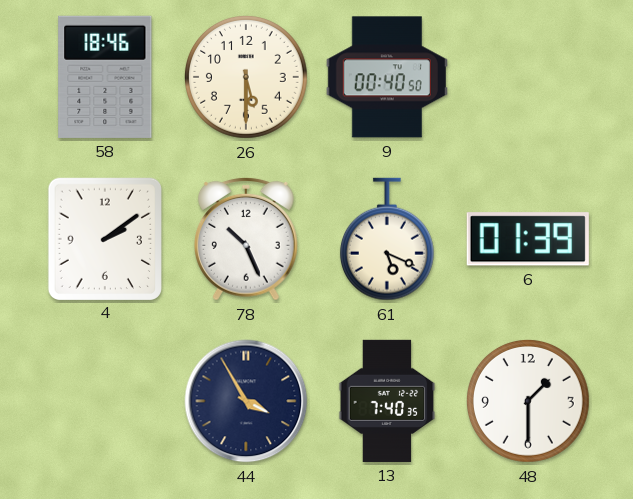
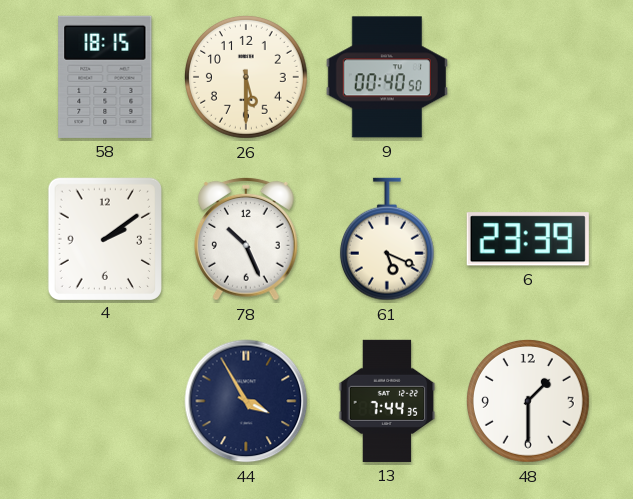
58: 18:46 -> 18:15
6: 01:39 -> 23:39
13: 7:40 -> 7:44
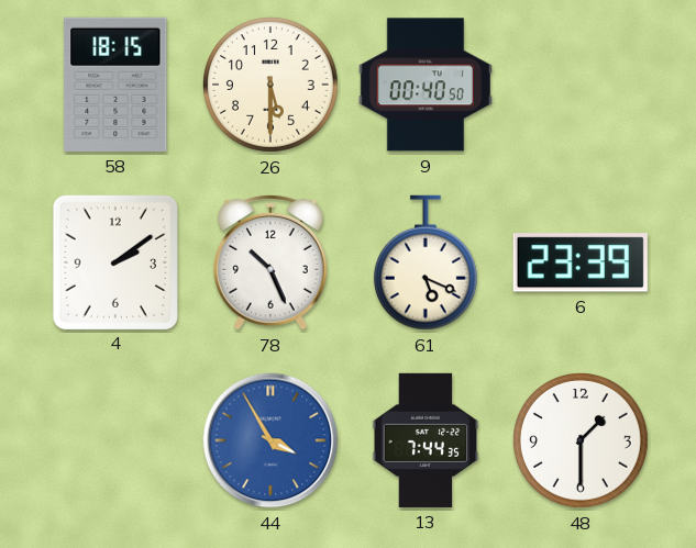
44 dial: navy -> blue
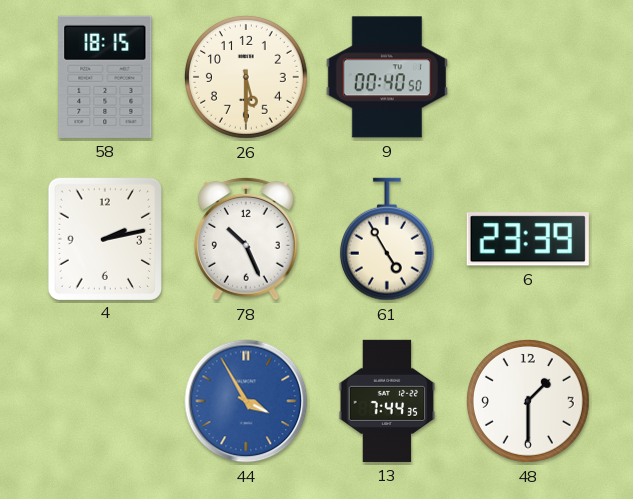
4: 2:09 -> 2:13
61: 5:19 -> 4:55
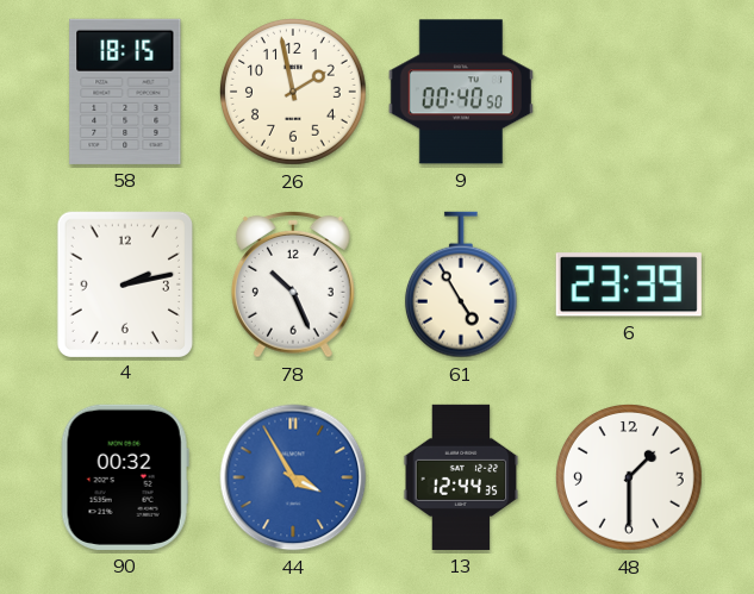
26: 5:30 -> 1:58
90: none -> 00:32
13: 7:44 -> 12:44
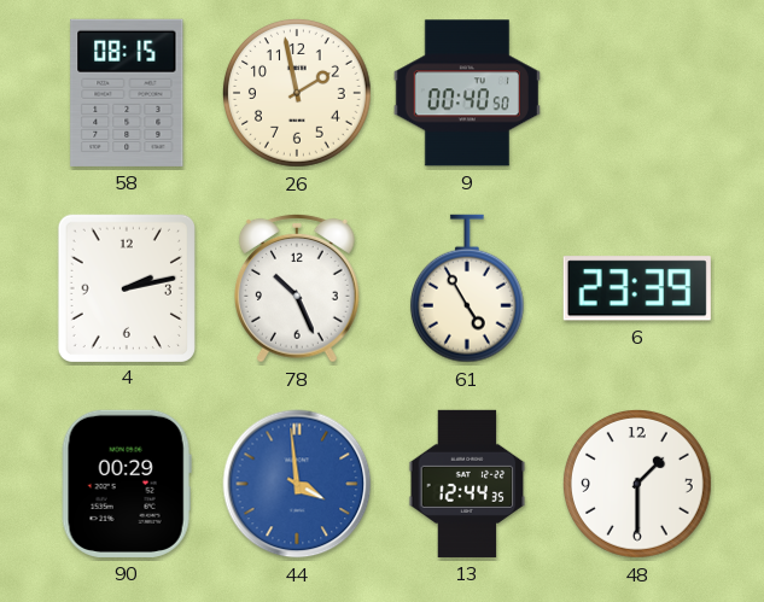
58: 18:15 -> 08:15
90: 00:32 -> 00:29
44: 3:55 -> 3:59
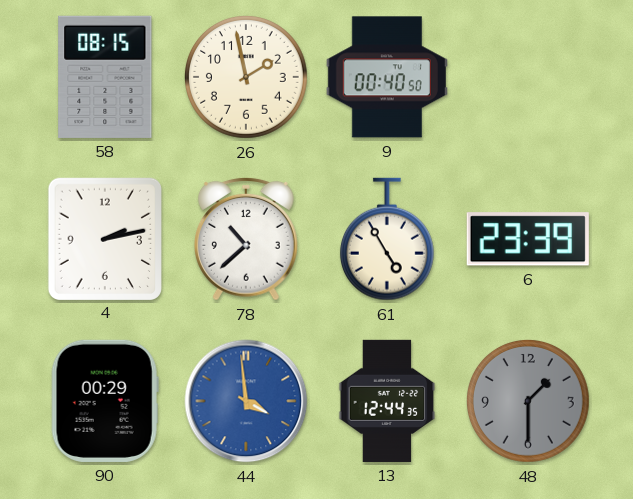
78: 10:26 -> 10:38
48 dial: white -> grey
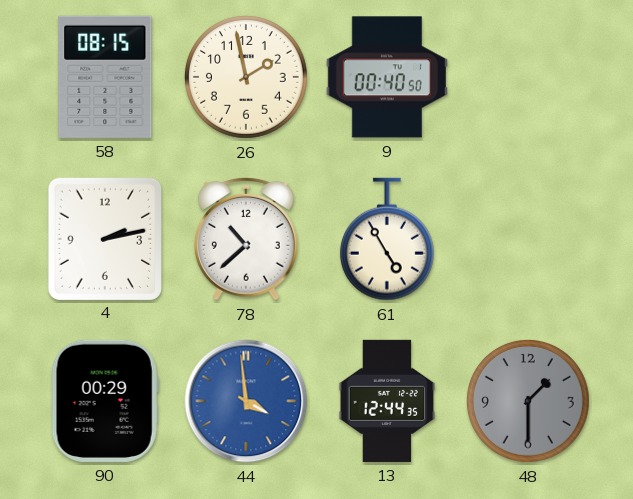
6: 23:39 -> none
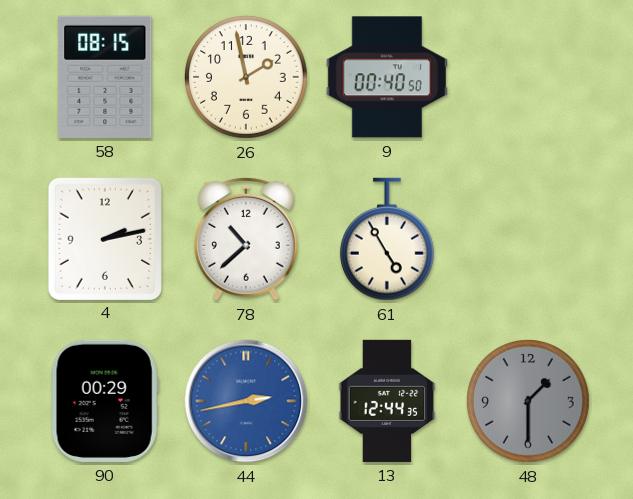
44: 3:59 -> 2:43
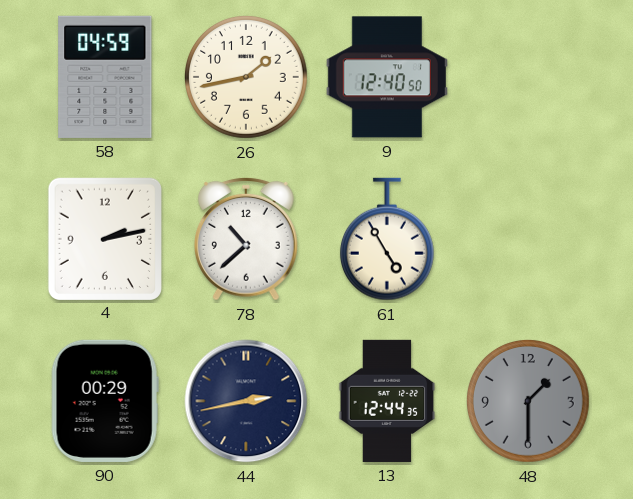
58: 08:15 -> 04:59
26: 1:58 -> 1:43
9: 00:40 -> 12:40
44 dial: blue -> navy
